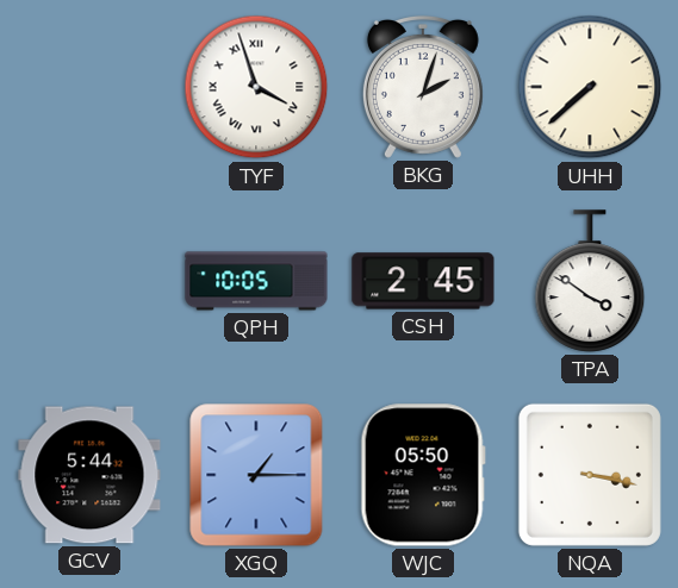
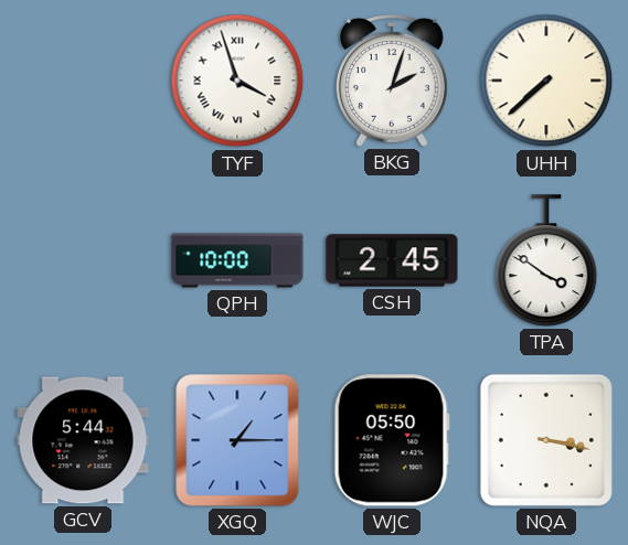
QPH: 10:05 -> 10:00
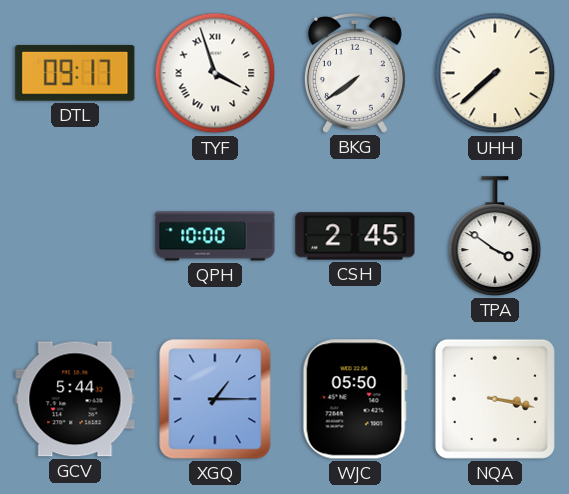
DTL: none -> 09:17
BKG: 2:03 -> 7:39
